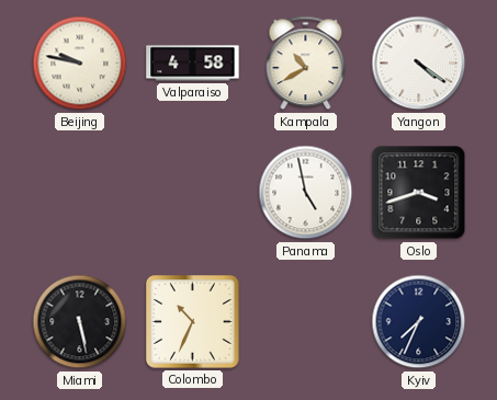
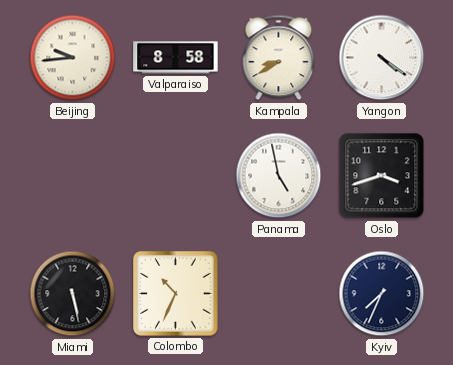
Beijing: 9:47 -> 9:44
Valparaiso: 4:58 -> 8:58
Kampala: 10:40 -> 8:40
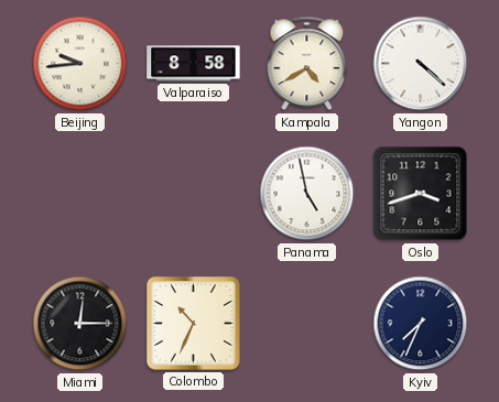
Kampala: 8:40 -> 4:40
Yangon: 4:21 -> 4:22
Miami: 5:28 -> 12:15
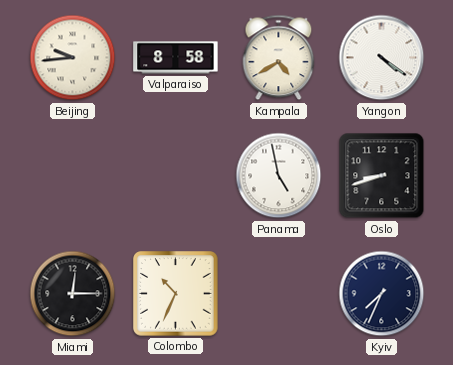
Yangon: 4:22 -> 4:21
Oslo: 3:42 -> 8:42
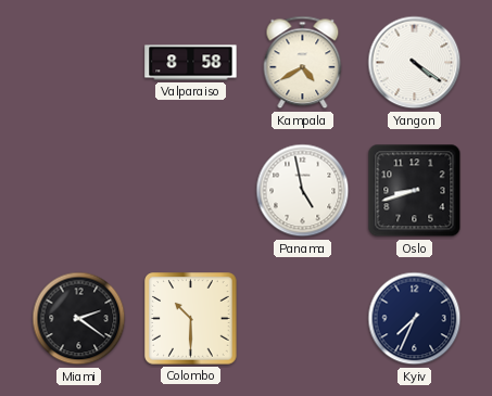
Beijing: 9:44 -> none
Miami: 12:15 -> 2:21
Colombo: 10:34 -> 10:30
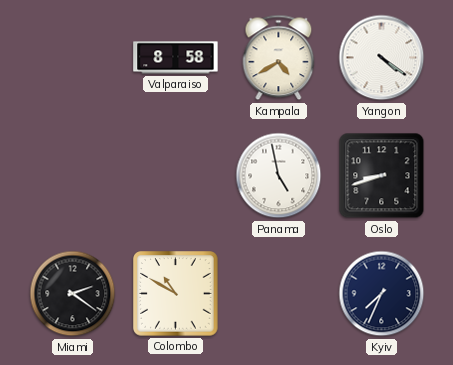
Colombo: 10:30 -> 10:50
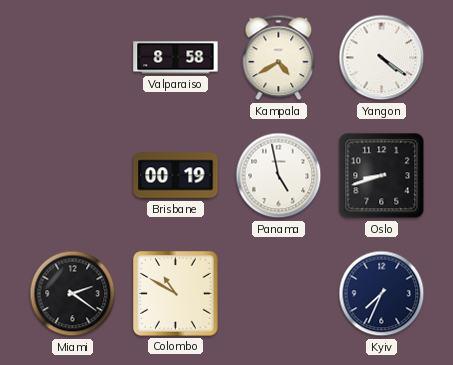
Brisbane: none -> 00:19
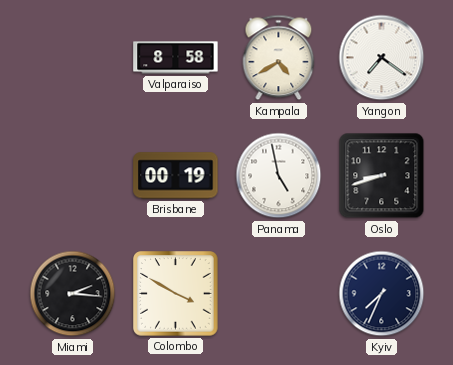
Yangon: 4:21 -> 7:21
Miami: 2:21 -> 2:16
Colombo: 10:50 -> 3:50
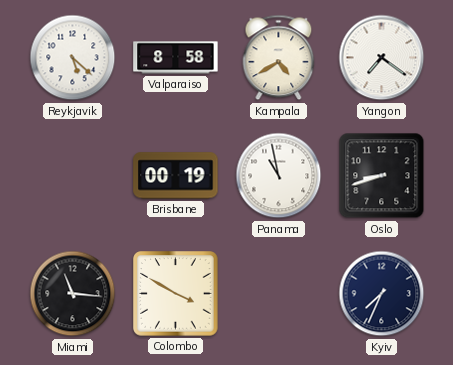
Reykjavik: none -> 5:22
Panama: 4:58 -> 10:58
Miami: 2:16 -> 11:16
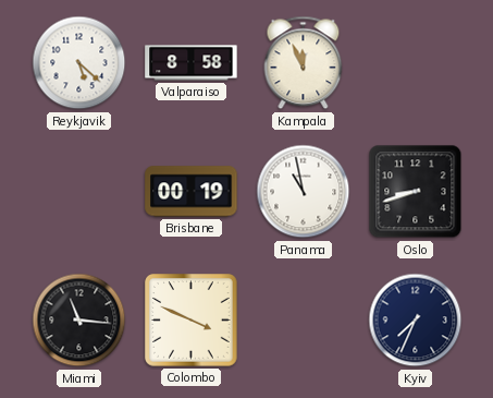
Kampala: 4:40 -> 11:56
Yangon: 7:21 -> none
Colombo: 3:50 -> 3:49
